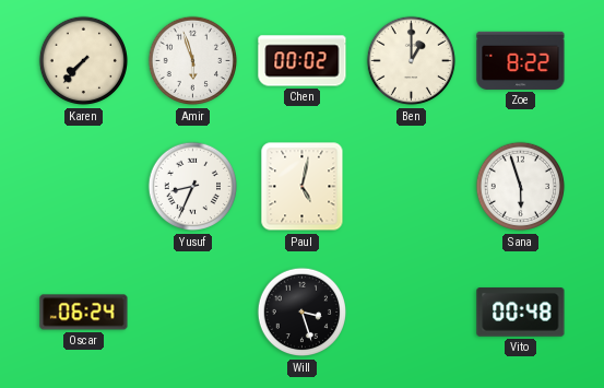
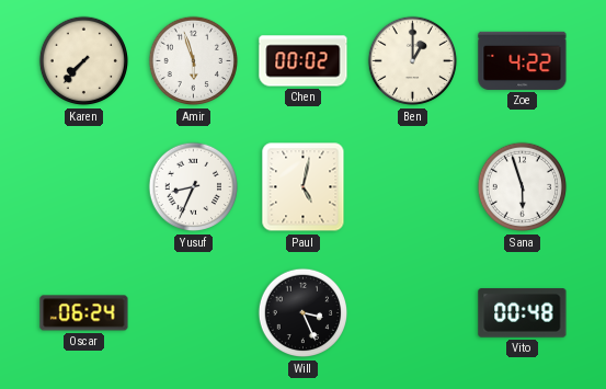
Zoe: 8:22 -> 4:22
Will: 3:27 -> 3:26
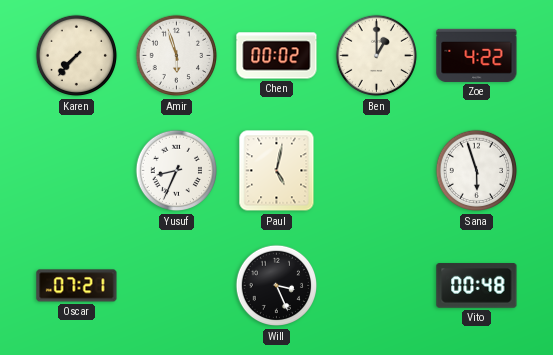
Oscar: 06:24 -> 07:21
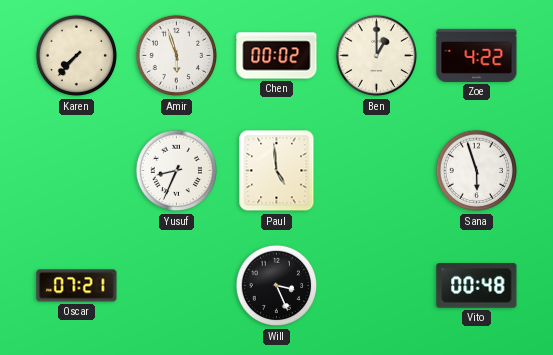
Paul: 5:02 -> 4:59
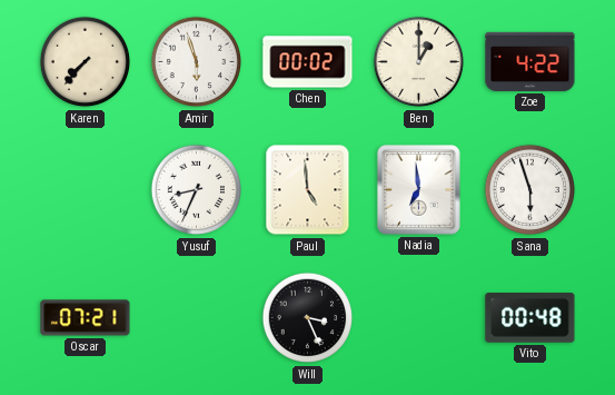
Nadia: none -> 6:59
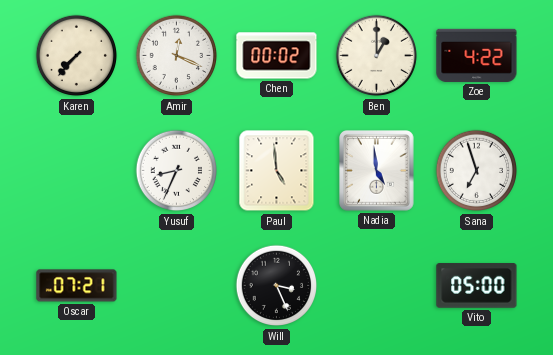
Amir: 5:57 -> 12:19
Nadia: 6:59 -> 4:59
Sana: 5:57 -> 6:57
Vito: 00:48 -> 05:00
